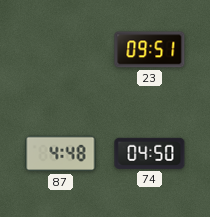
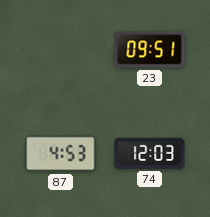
87: 4:48 -> 4:53
74: 04:50 -> 12:03
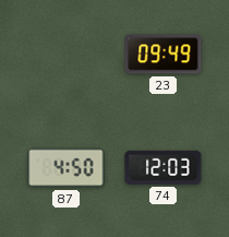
23: 09:51 -> 09:49
87: 4:53 -> 4:50
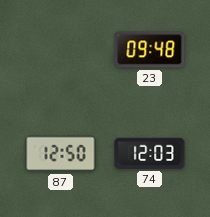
23: 09:49 -> 09:48
87: 4:50 -> 12:50
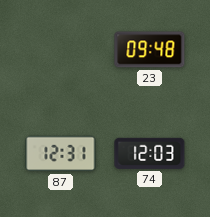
87: 12:50 -> 12:31
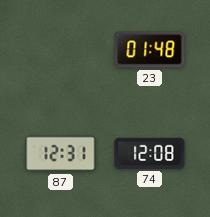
23: 09:48 -> 01:48
74: 12:03 -> 12:08
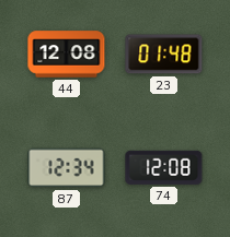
44: none -> 12:08
87: 12:31 -> 12:34
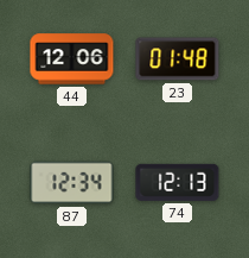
44: 12:08 -> 12:06
74: 12:08 -> 12:13
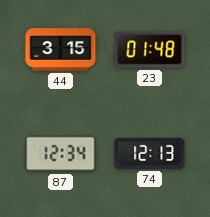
44: 12:06 -> 3:15
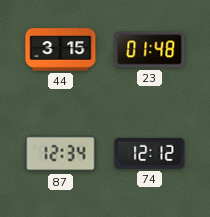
74: 12:13 -> 12:12
